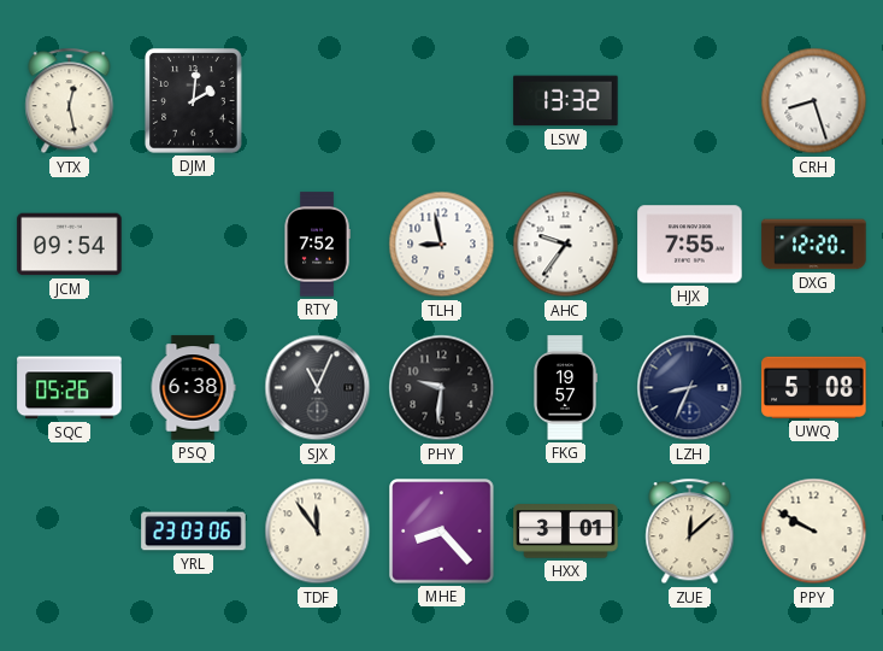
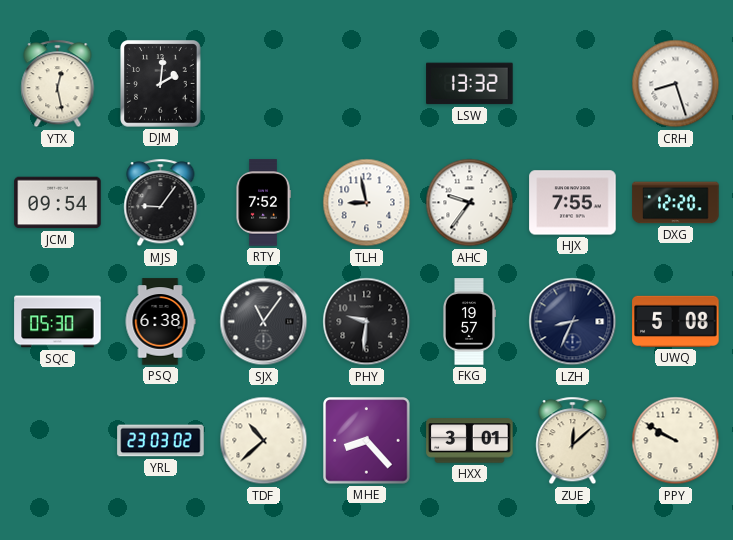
MJS: none -> 9:06
SQC: 05:26 -> 05:30
SJX: 11:04 -> 11:06
YRL: 23:03:06 -> 23:03:02
TDF: 11:54 -> 10:38
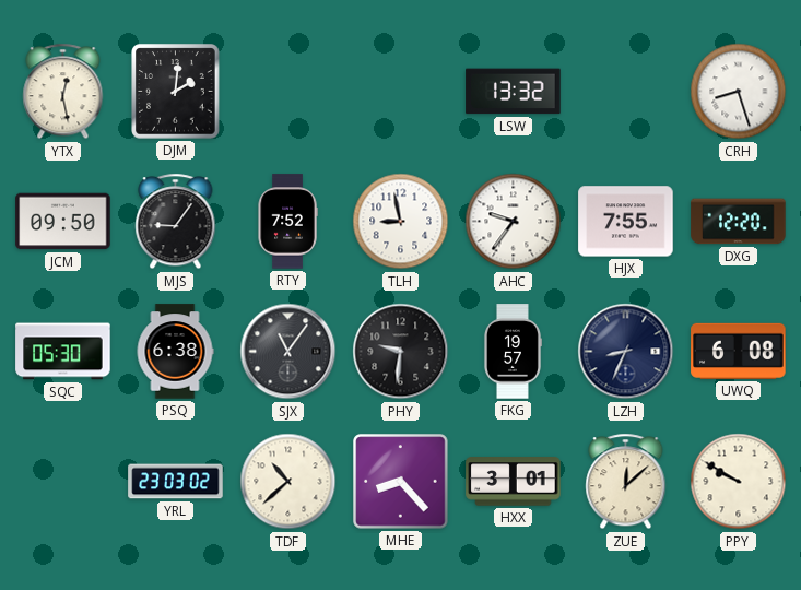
JCM: 09:54 -> 09:50
UWQ: 5:08 -> 6:08
